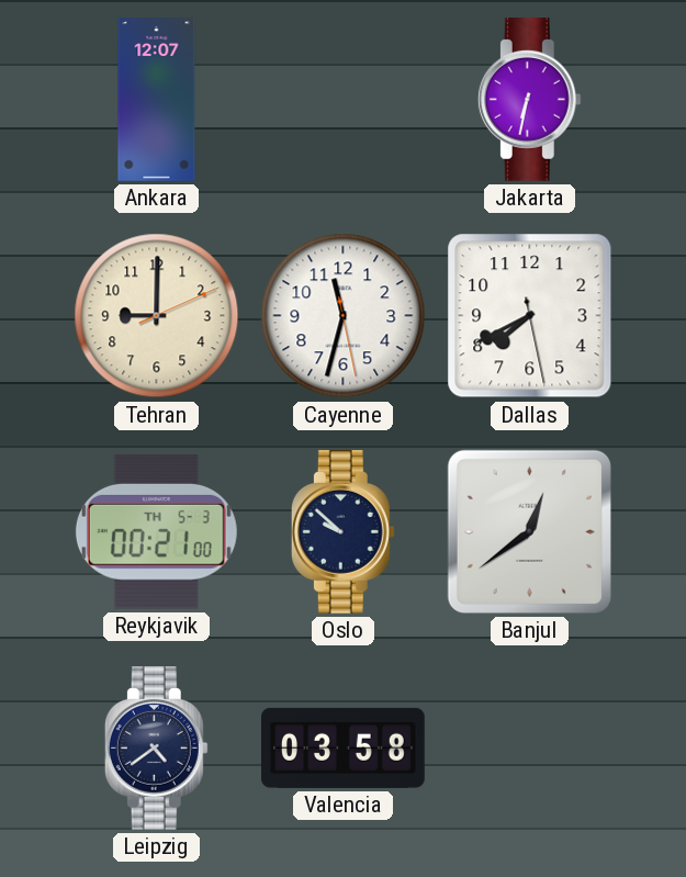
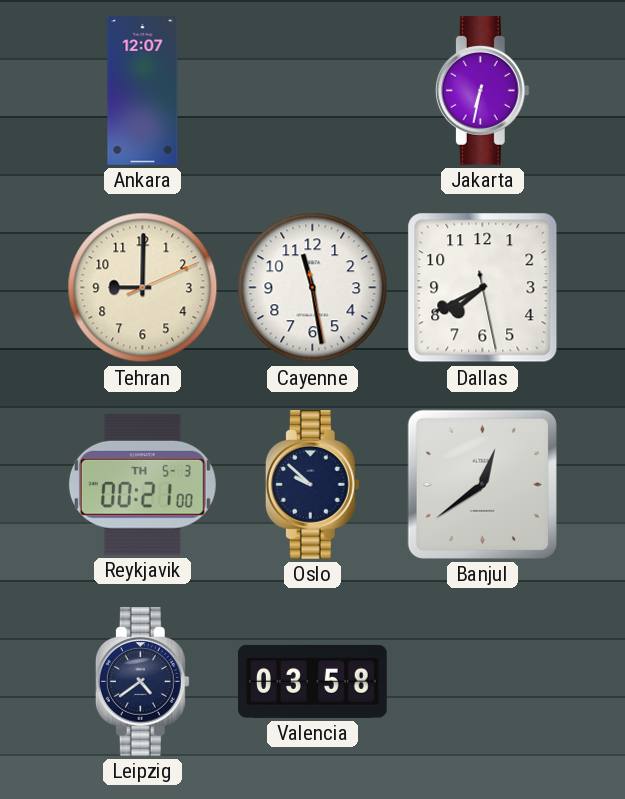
Cayenne: 11:32 -> 11:28
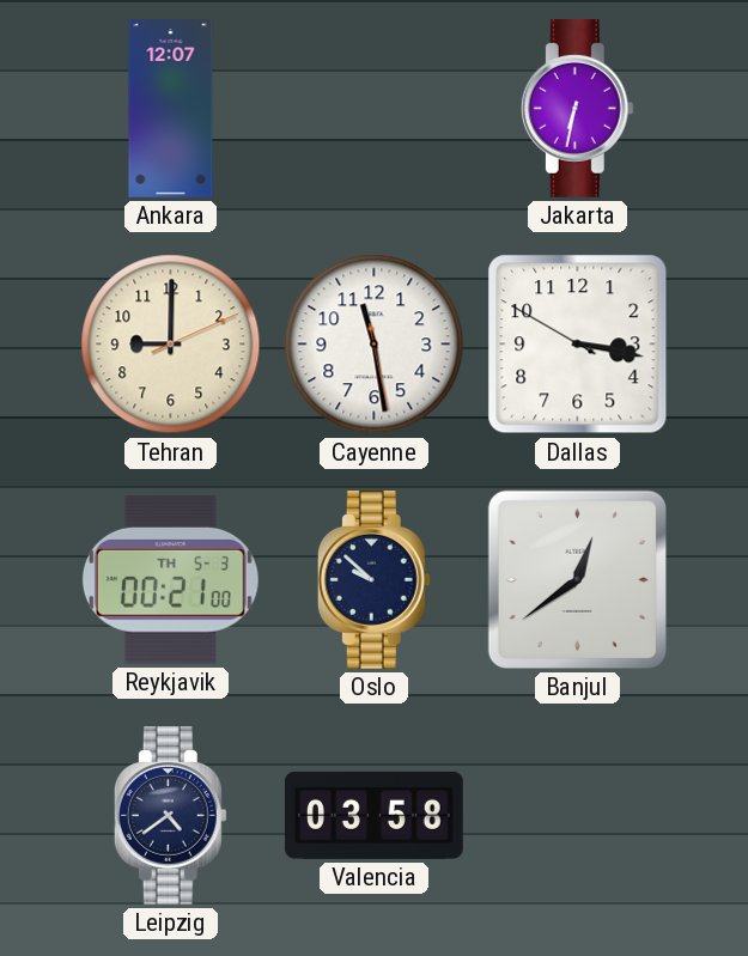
Dallas: 7:40 -> 3:16
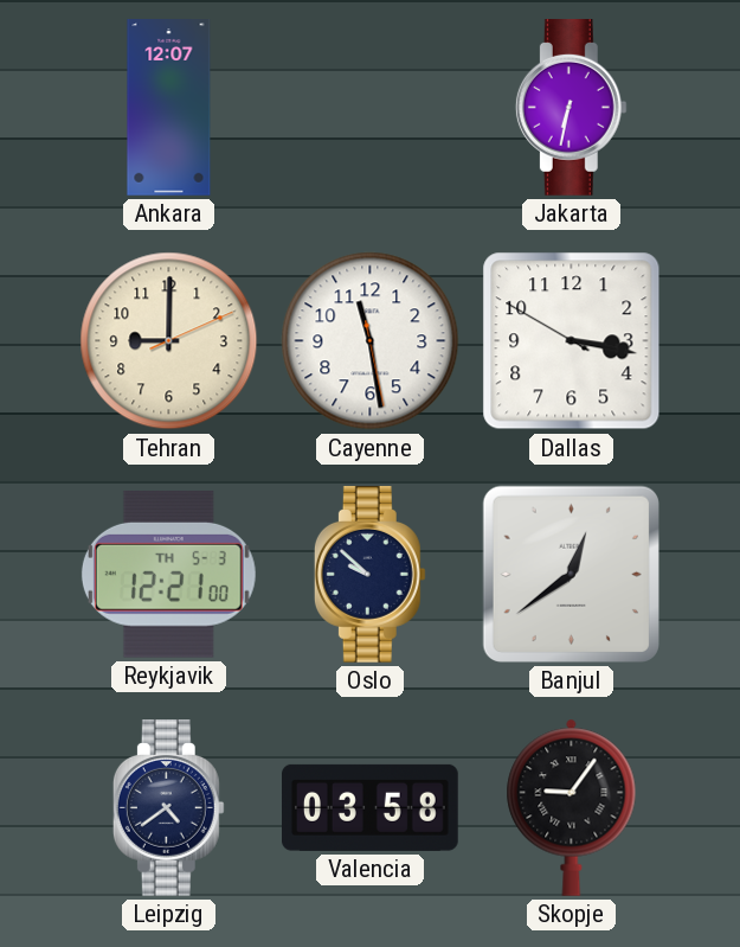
Reykjavik: 00:21 -> 12:21
Skopje: none -> 9:06
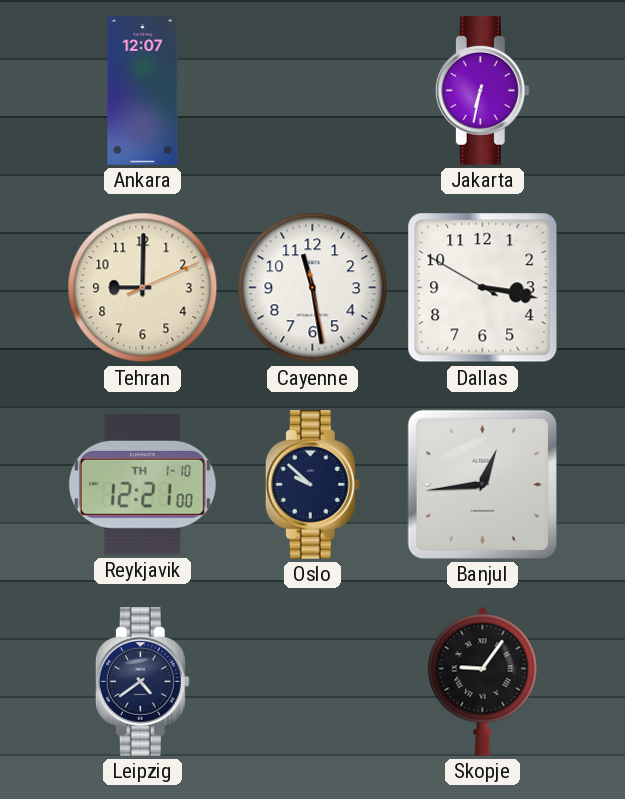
Reykjavik date: TH 5-3 -> TH 1-10
Banjul: 12:39 -> 12:44
Valencia: 03:58 -> none
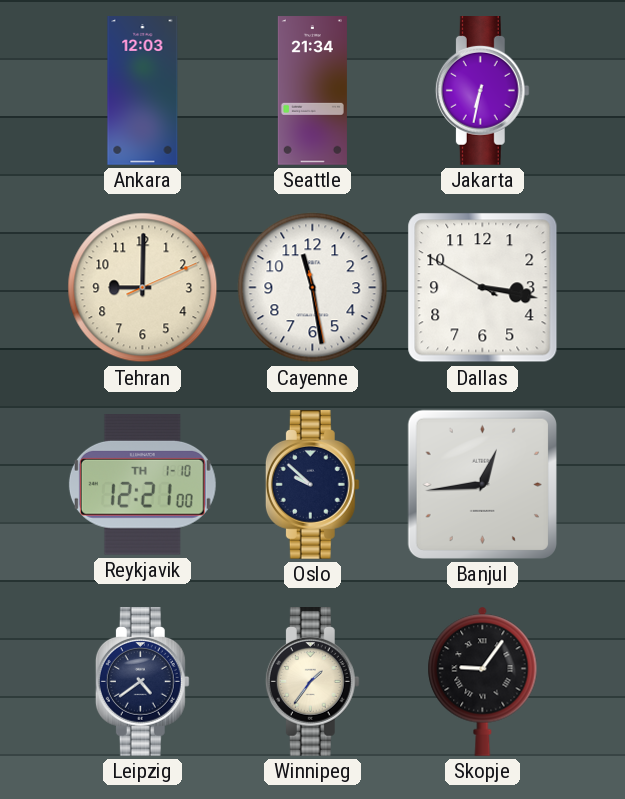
Ankara: 12:07 -> 12:03
Seattle: none -> 21:34
Winnipeg: none -> 1:36
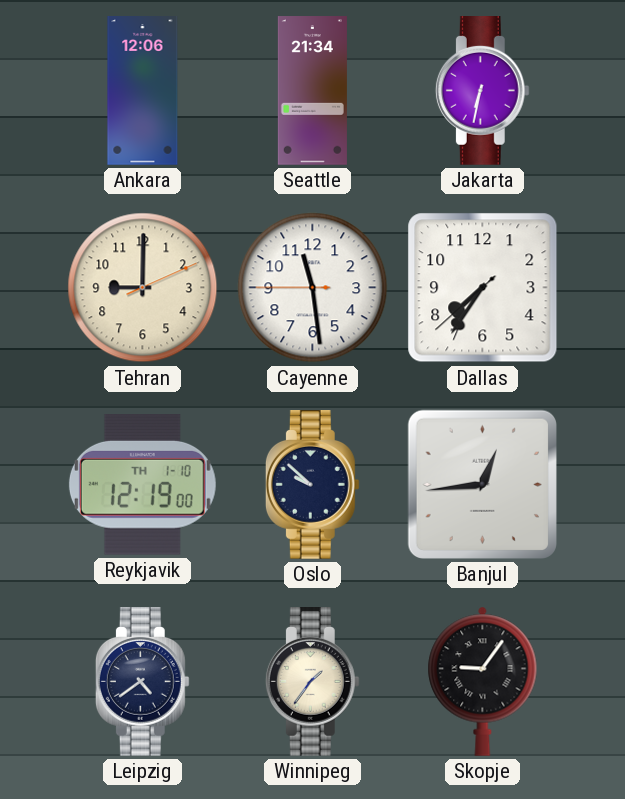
Ankara: 12:03 -> 12:06
Cayenne: 11:28:28 -> 11:28:45
Dallas: 3:16 -> 7:35
Reykjavik: 12:21 -> 12:19
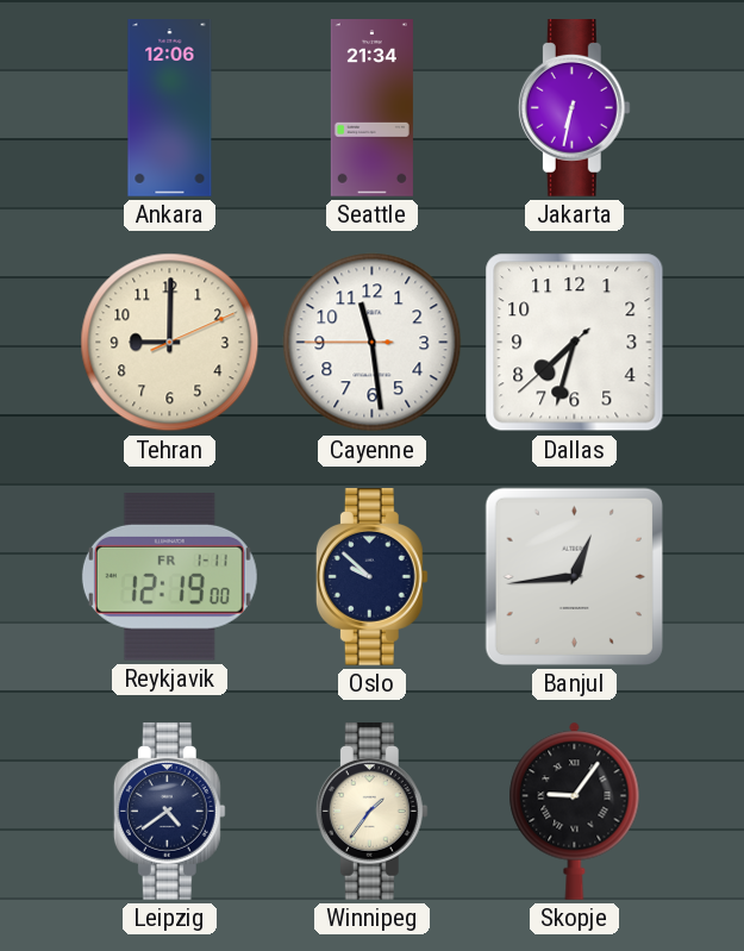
Dallas: 7:35 -> 7:32
Reykjavik date: TH 1-10 -> FR 1-11
